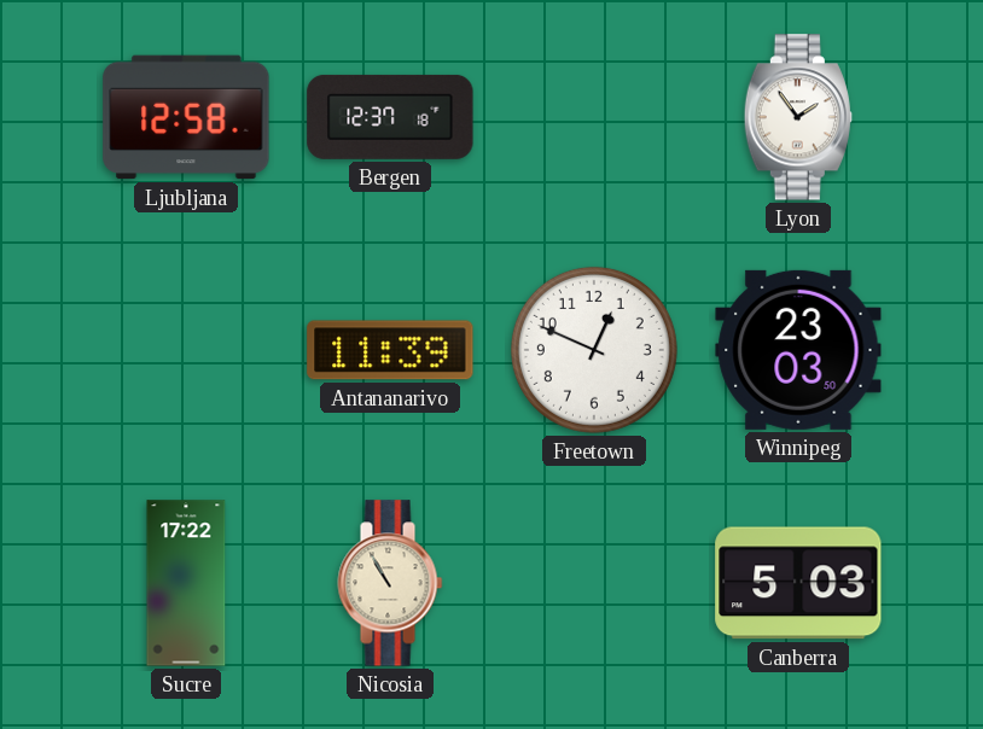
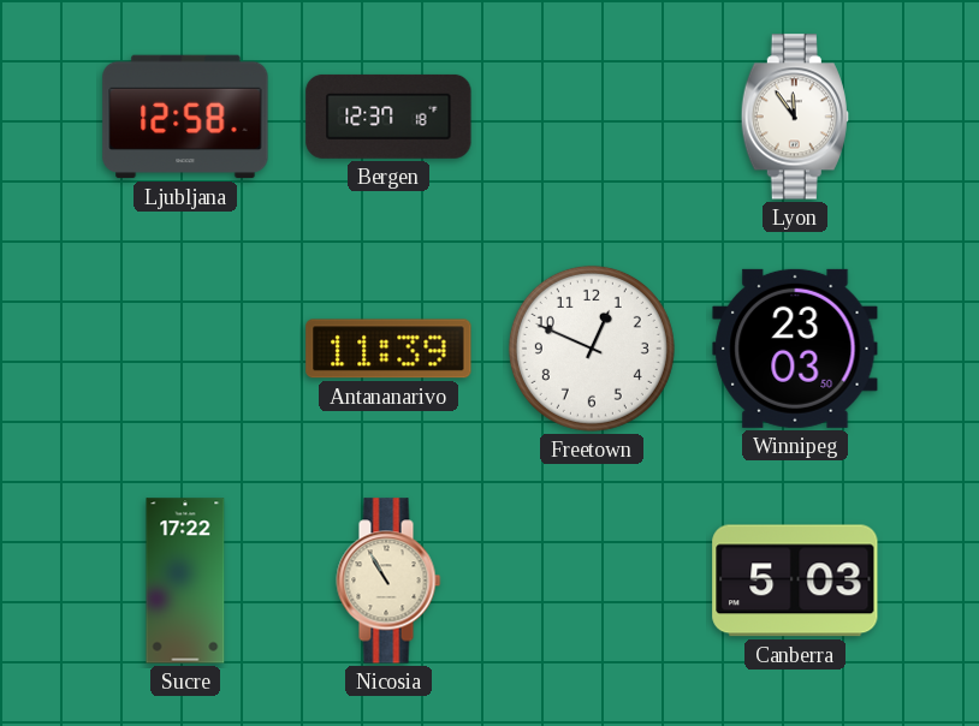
Lyon: 1:54 -> 11:54
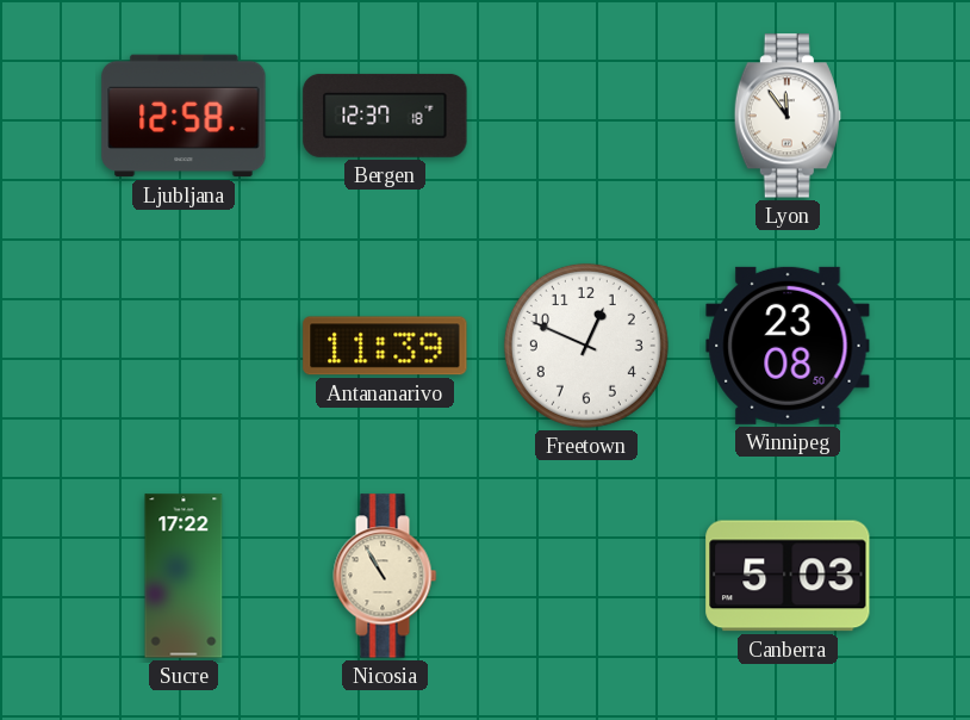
Winnipeg: 23:03 -> 23:08
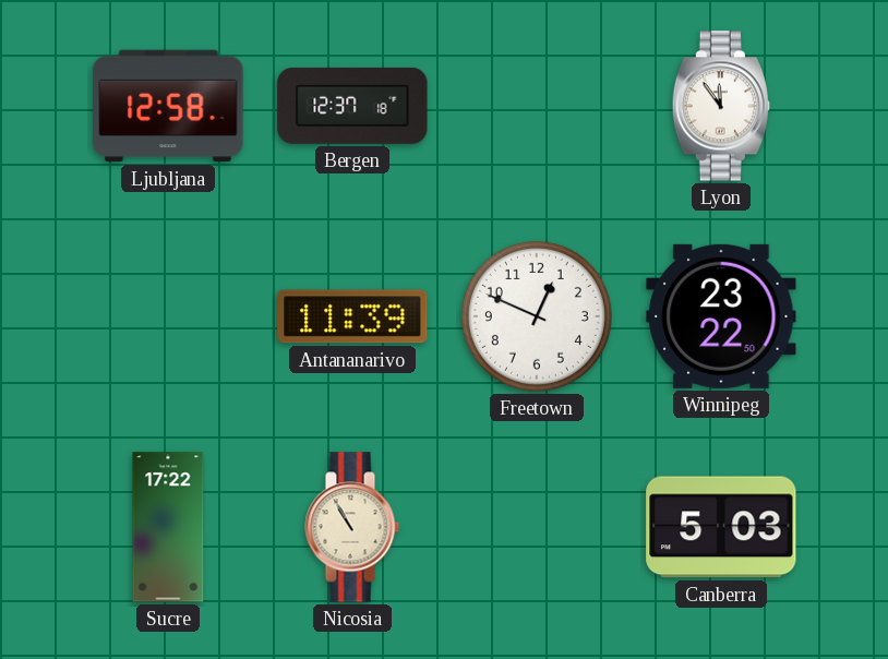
Winnipeg: 23:08 -> 23:22
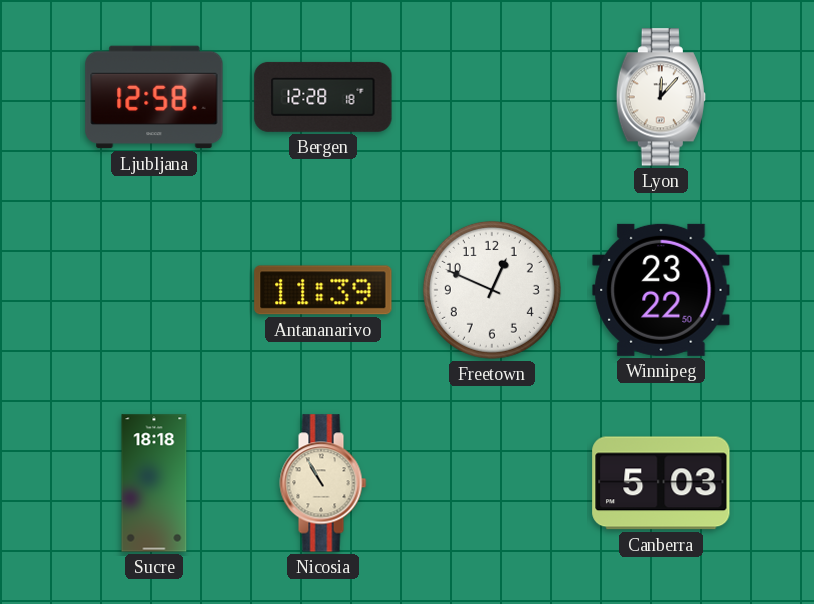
Bergen: 12:37 -> 12:28
Lyon: 11:54 -> 12:07
Sucre: 17:22 -> 18:18
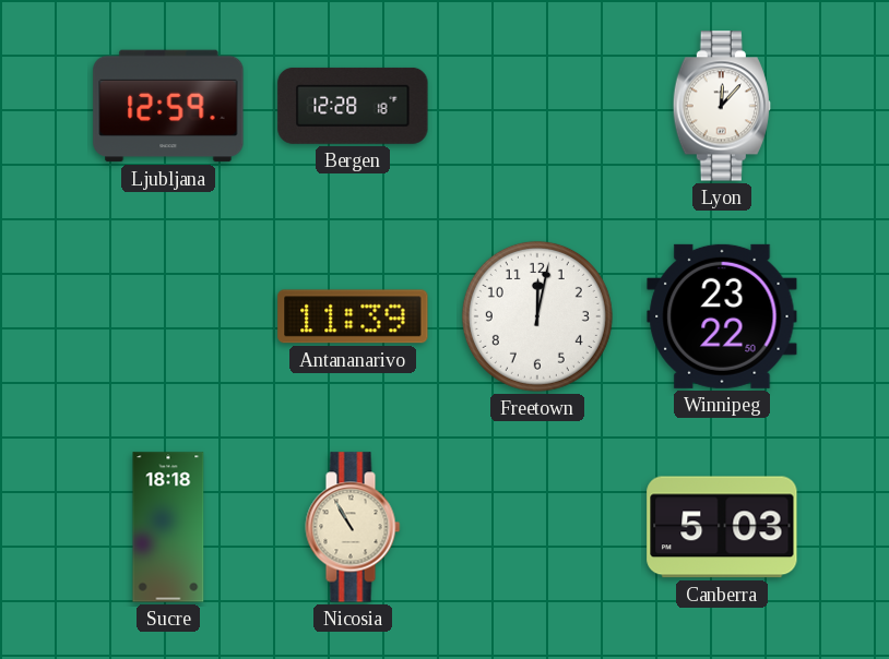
Ljubljana: 12:58 -> 12:59
Freetown: 12:49 -> 12:02
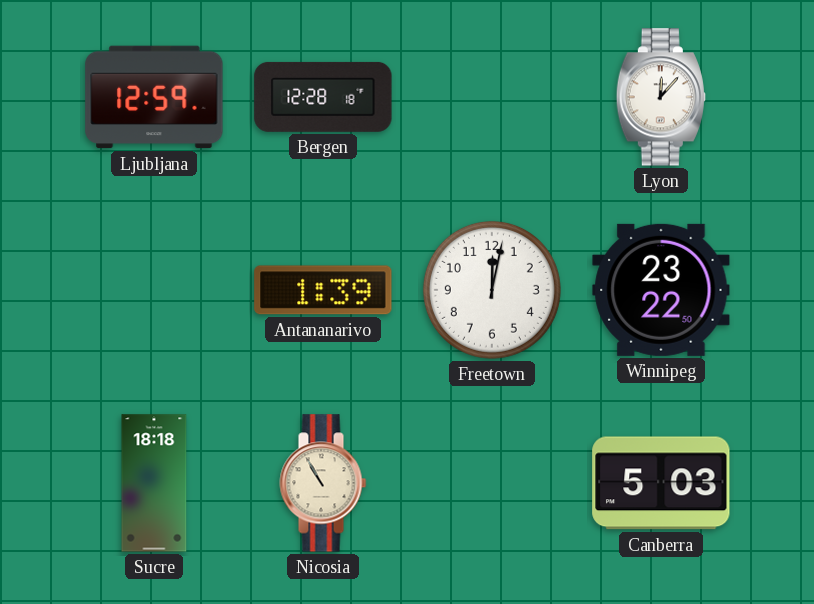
Antananarivo: 11:39 -> 1:39
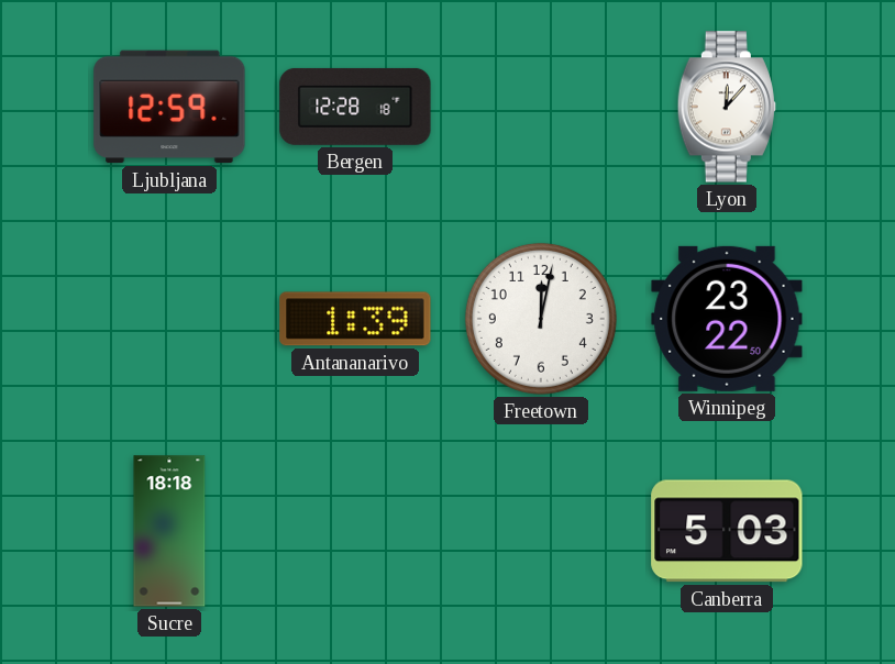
Nicosia: 10:55 -> none
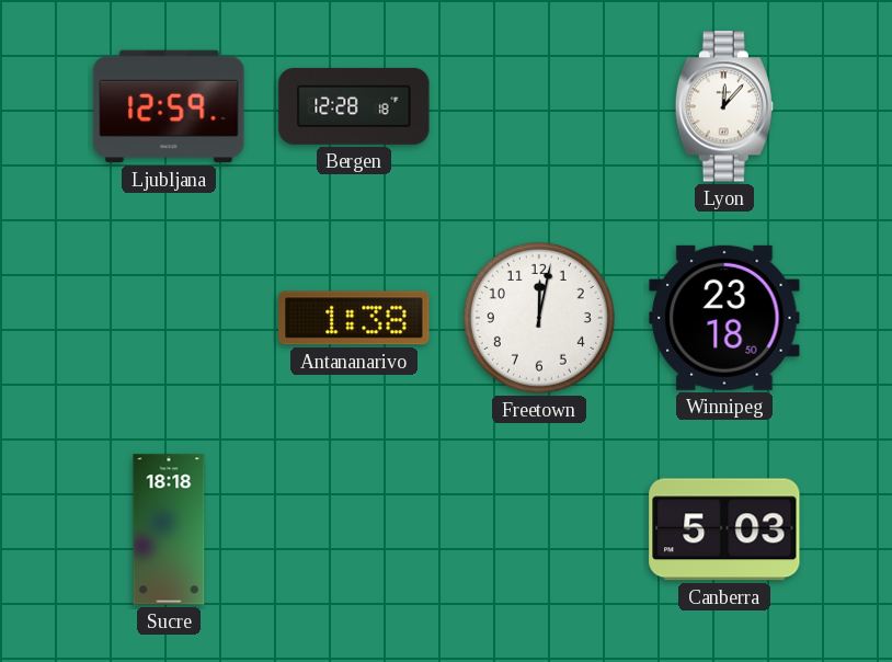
Antananarivo: 1:39 -> 1:38
Winnipeg: 23:22 -> 23:18
